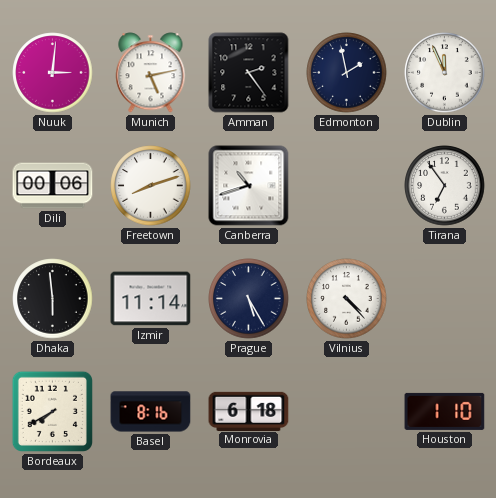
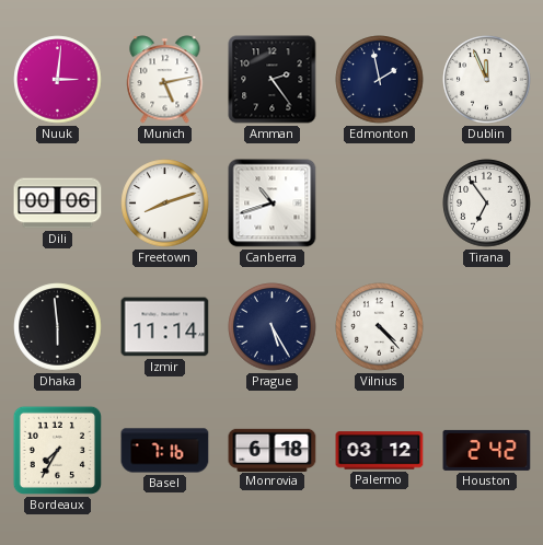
Bordeaux: 7:40 -> 7:35
Basel: 8:16 -> 7:16
Palermo: none -> 03:12
Houston: 1:10 -> 2:42
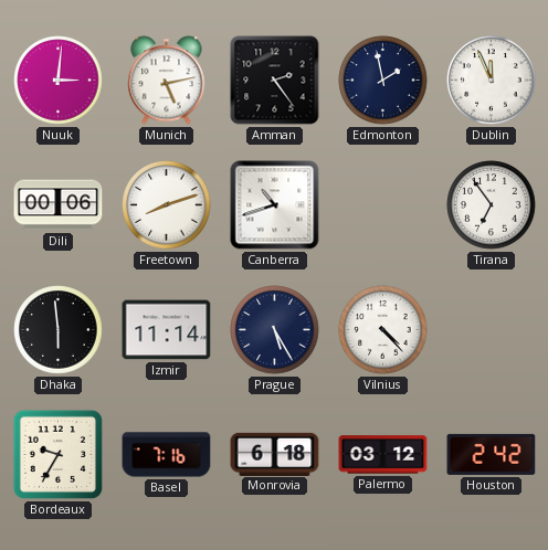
Bordeaux: 7:35 -> 9:35
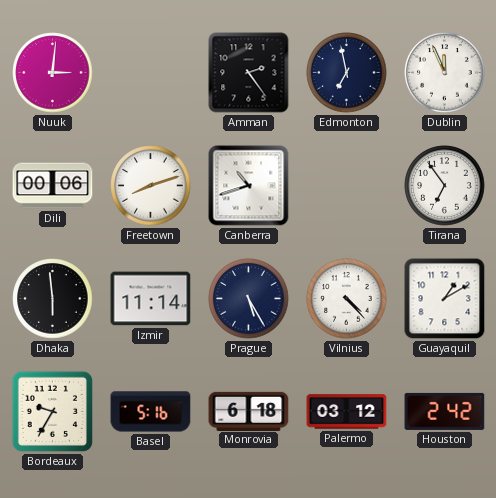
Munich: 5:13 -> none
Edmonton: 1:58 -> 6:58
Guayaquil: none -> 1:10
Basel: 7:16 -> 5:16
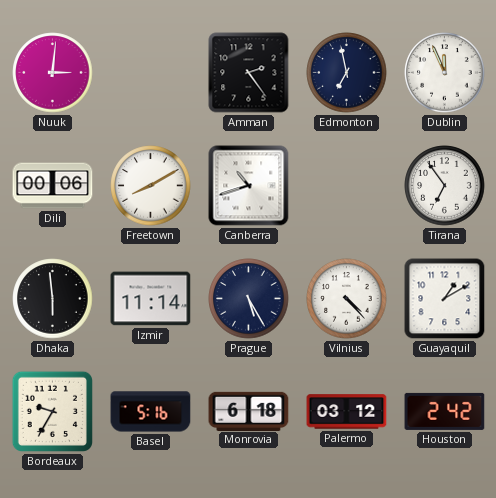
Freetown: 8:12 -> 8:10
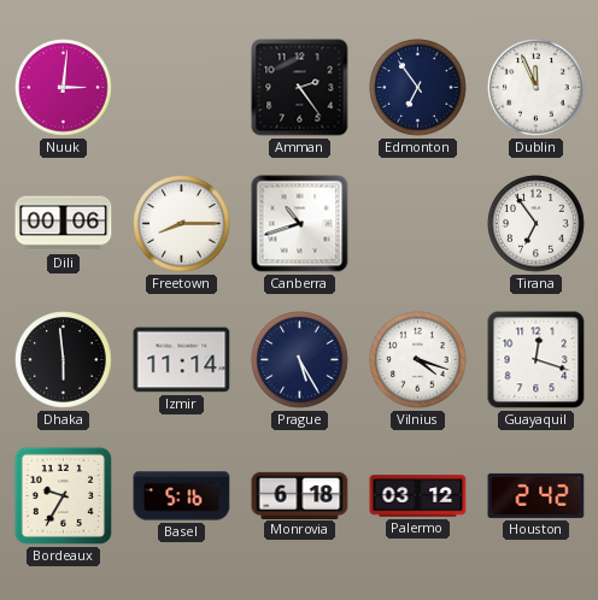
Edmonton: 6:58 -> 6:54
Freetown: 8:10 -> 8:15
Vilnius: 4:23 -> 4:18
Guayaquil: 1:10 -> 12:18
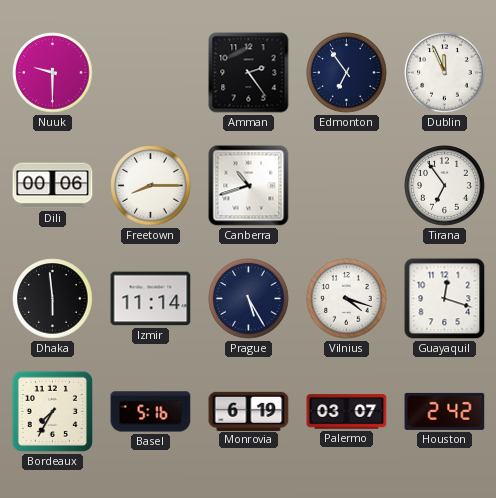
Nuuk: 3:01 -> 9:30
Bordeaux: 9:35 -> 7:35
Monrovia: 6:18 -> 6:19
Palermo: 03:12 -> 03:07
